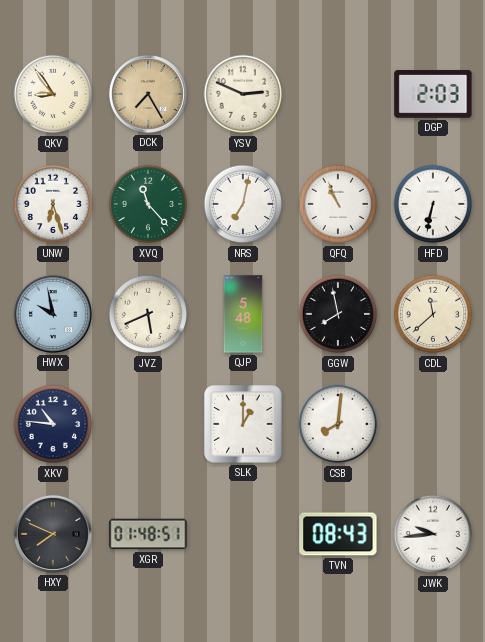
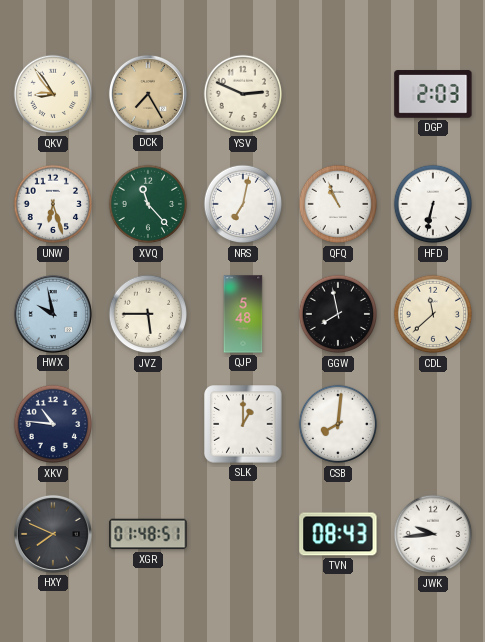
JVZ: 5:41 -> 5:45
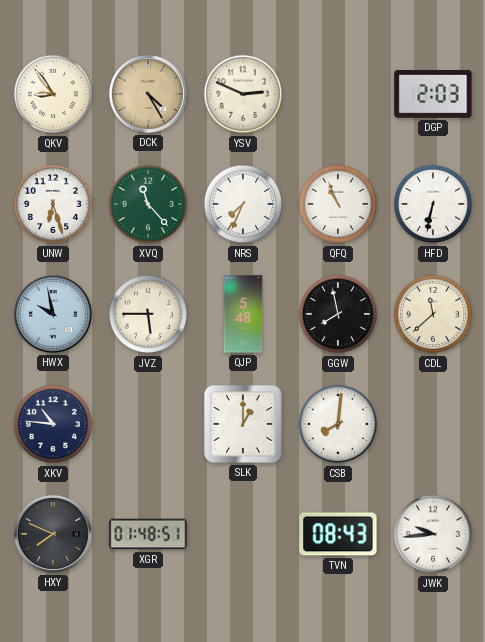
DCK: 7:25 -> 4:25
NRS: 7:02 -> 7:34
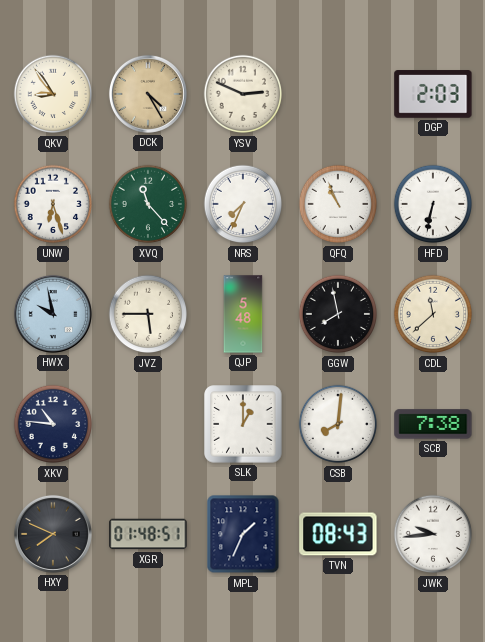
SCB: none -> 7:38
MPL: none -> 1:34
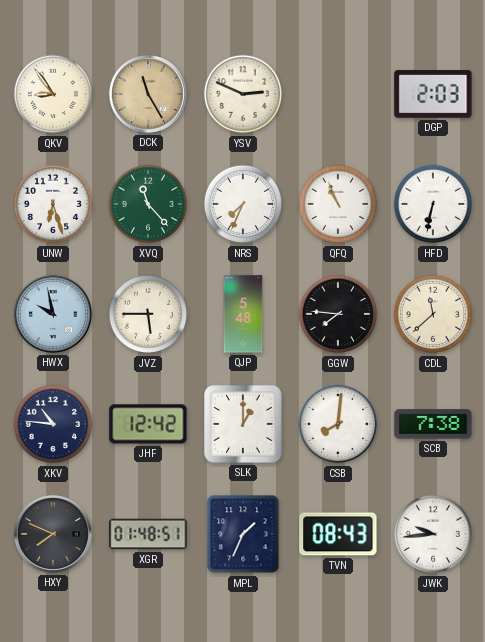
DCK: 4:25 -> 11:25
GGW: 7:58 -> 7:46
JHF: none -> 12:42
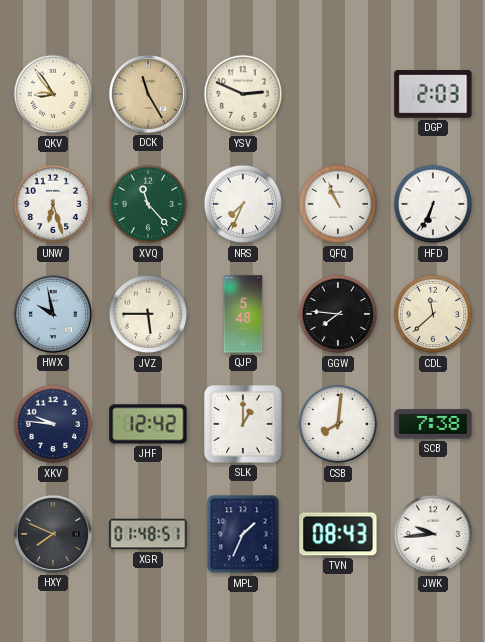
HFD: 6:32 -> 6:34
XKV: 10:46 -> 9:46
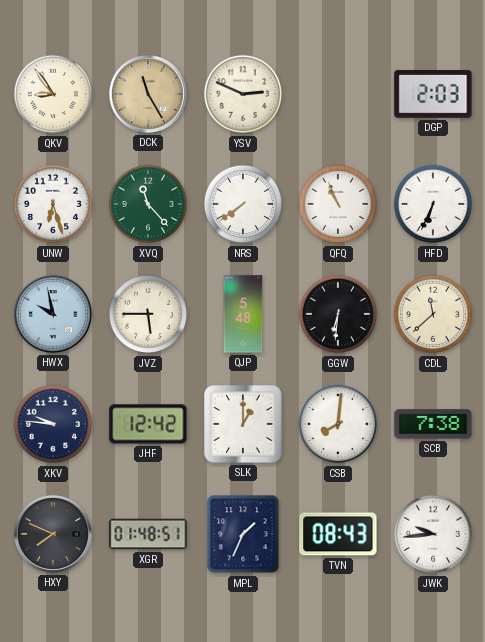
NRS: 7:34 -> 7:39
GGW: 7:46 -> 6:31
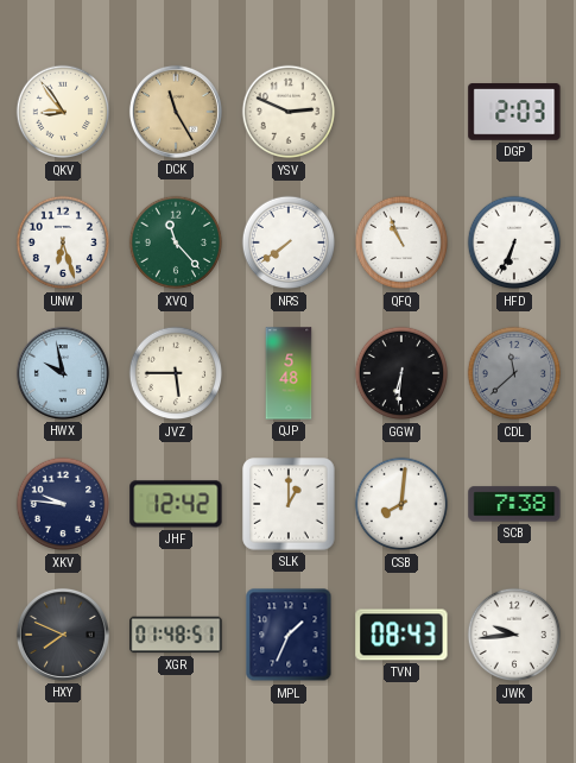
CDL dial: cream -> grey
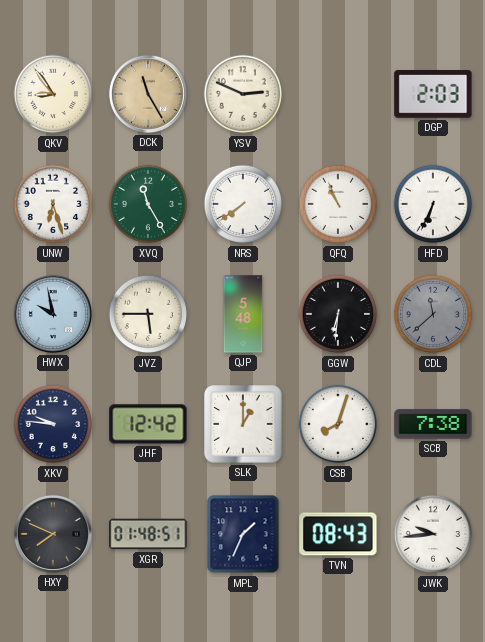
XVQ: 11:23 -> 11:25
CSB: 8:01 -> 8:03
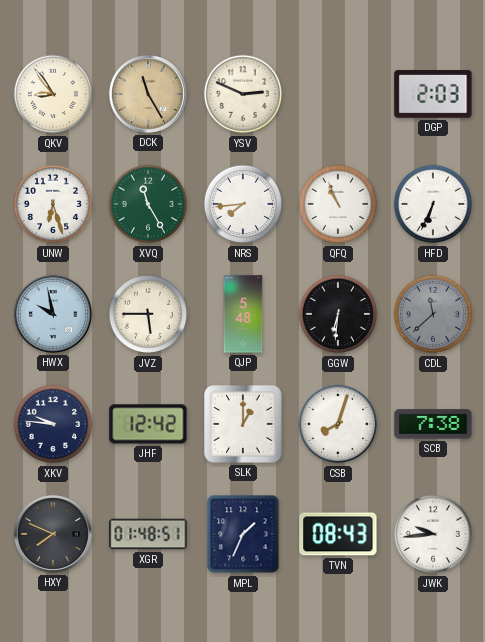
NRS: 7:39 -> 7:44
